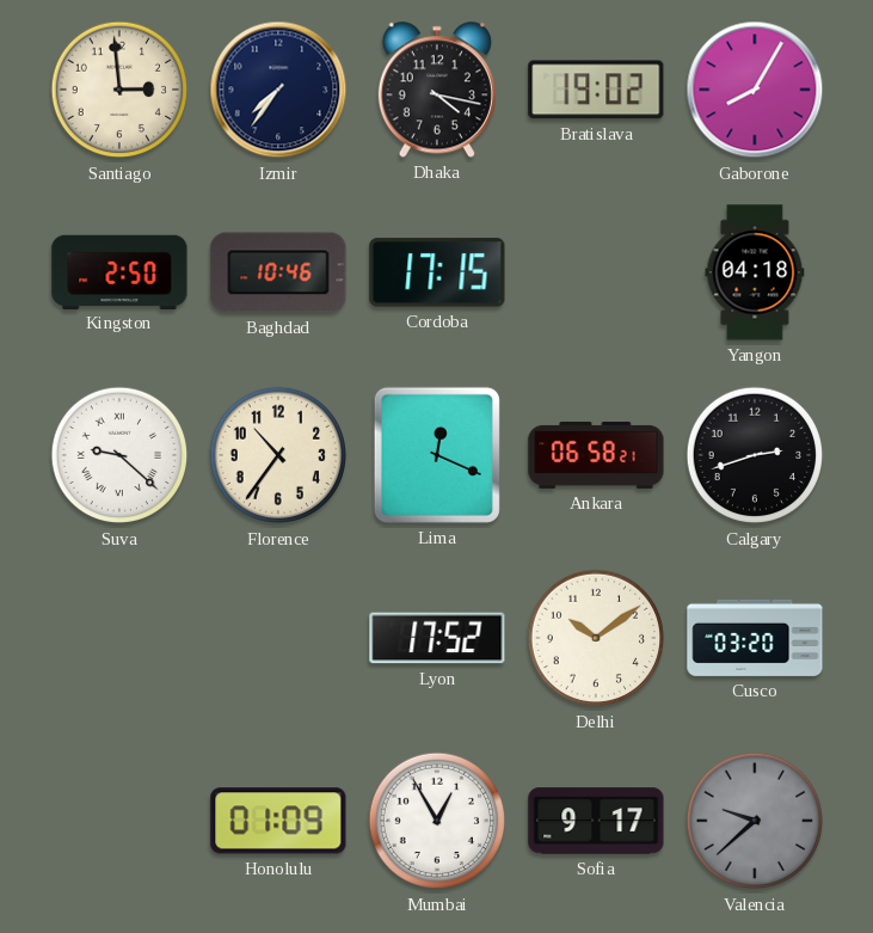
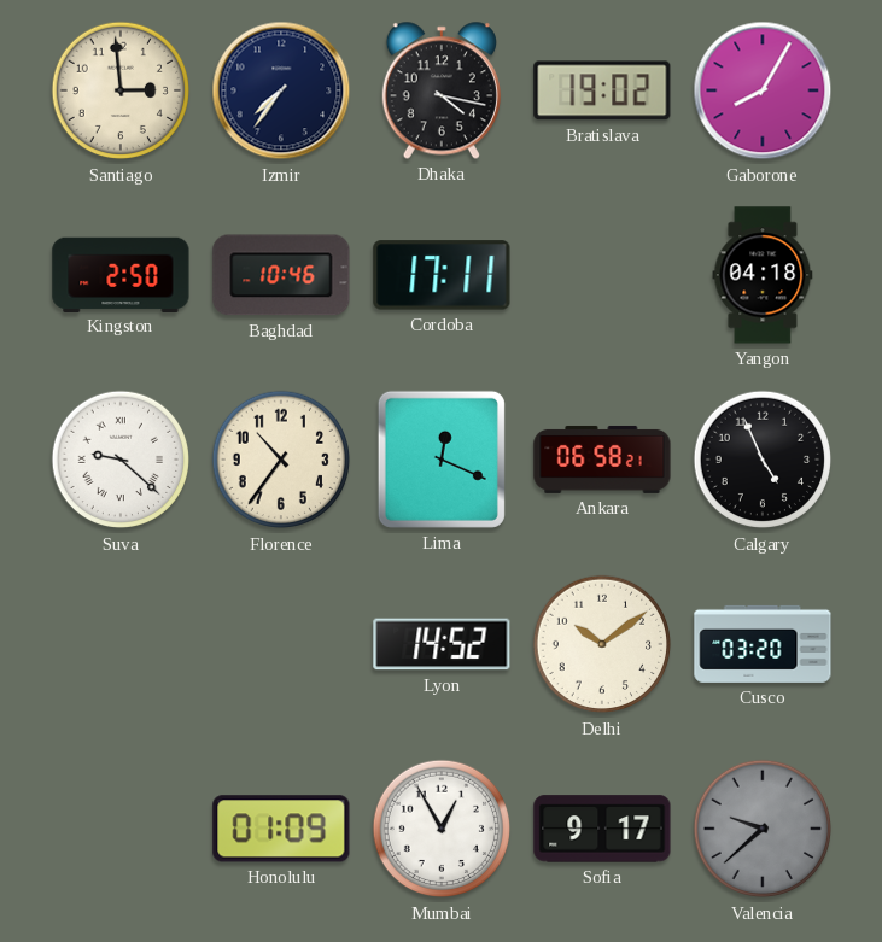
Cordoba: 17:15 -> 17:11
Calgary: 2:42 -> 4:56
Lyon: 17:52 -> 14:52
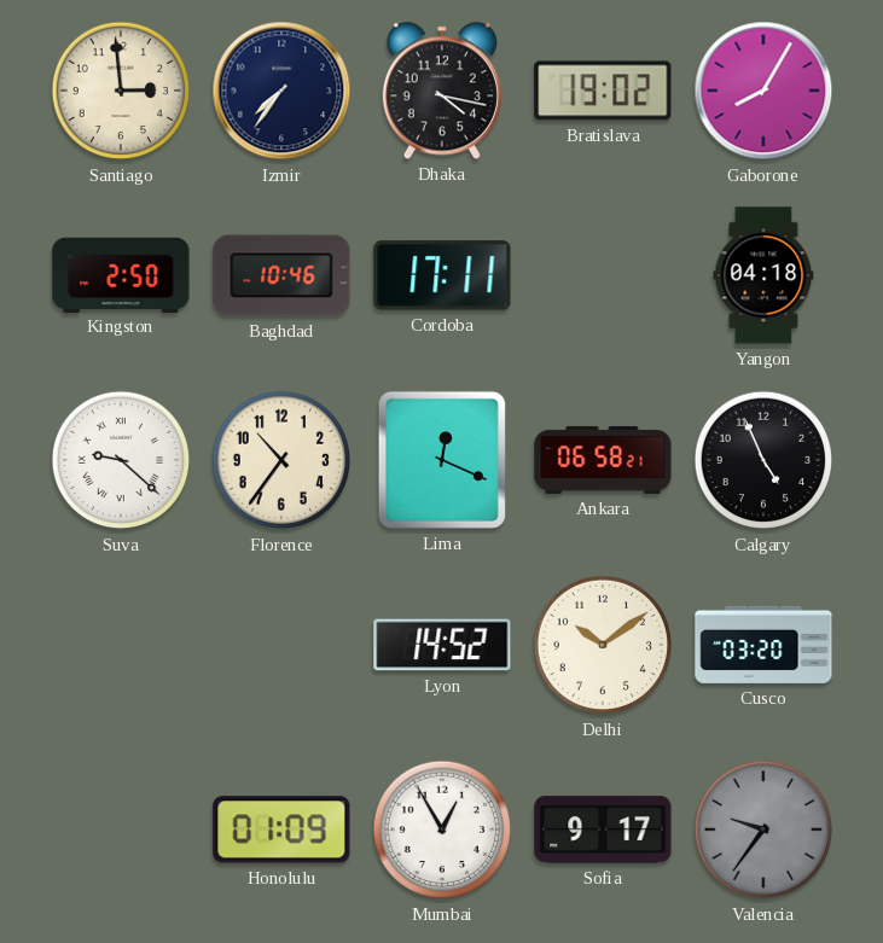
Valencia: 9:38 -> 9:36
